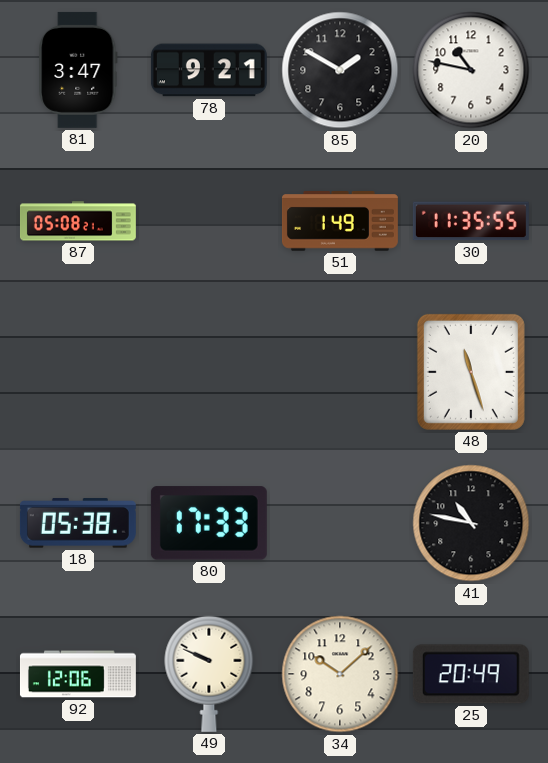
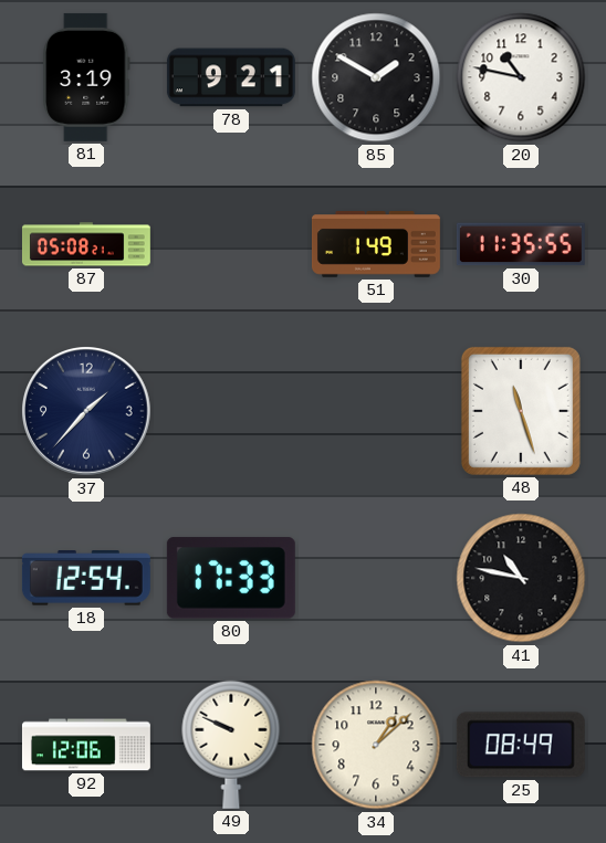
81: 3:47 -> 3:19
37: none -> 1:37
18: 05:38 -> 12:54
34: 10:08 -> 1:08
25: 20:49 -> 08:49
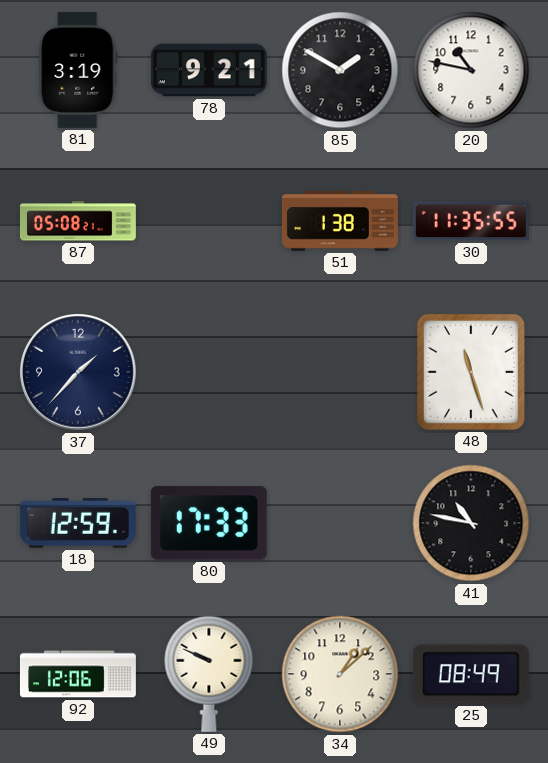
51: 1:49 -> 1:38
18: 12:54 -> 12:59
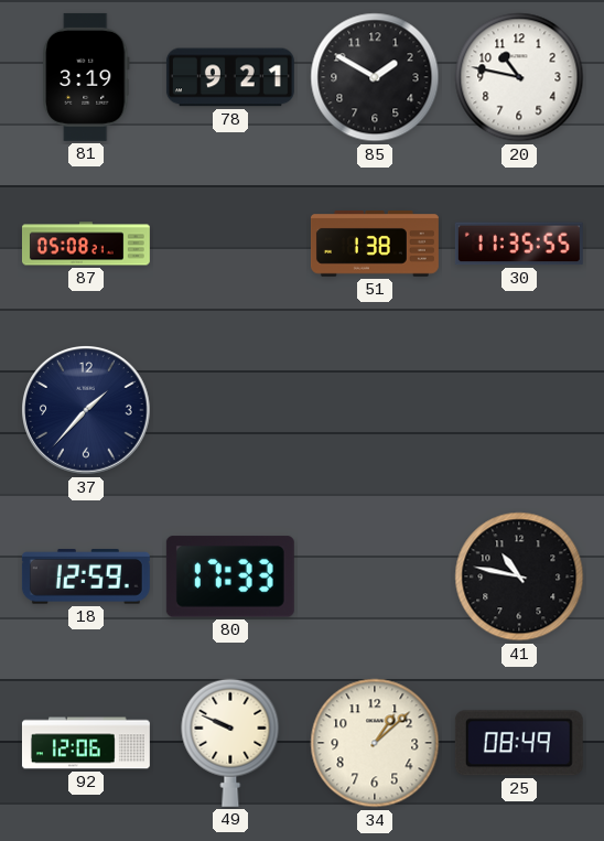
48: 11:27 -> none
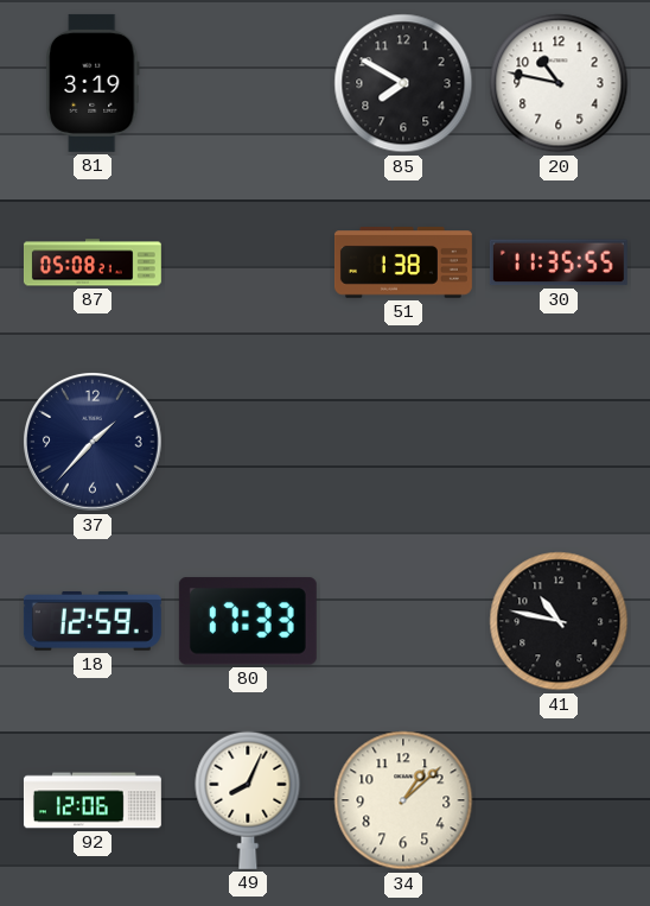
78: 9:21 -> none
85: 1:50 -> 7:50
49: 9:49 -> 8:04
25: 08:49 -> none
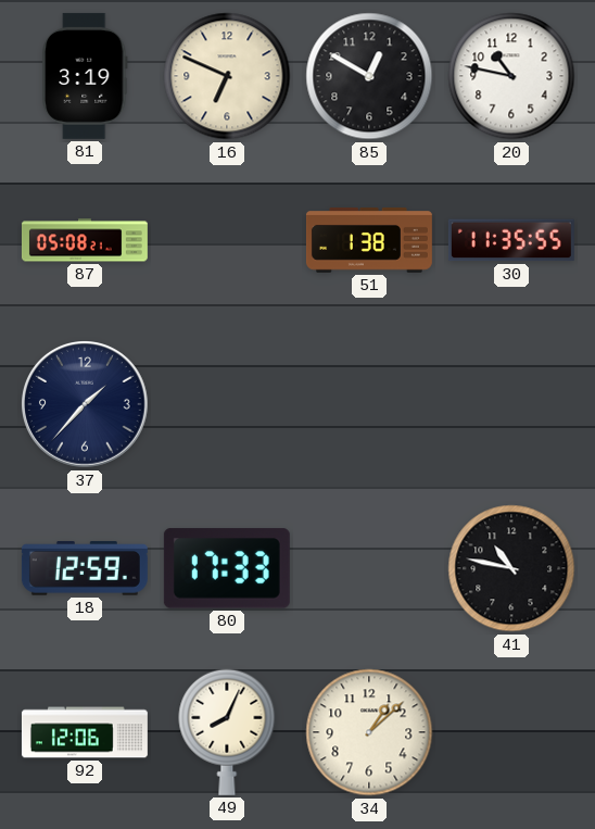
16: none -> 6:49
85: 7:50 -> 12:50
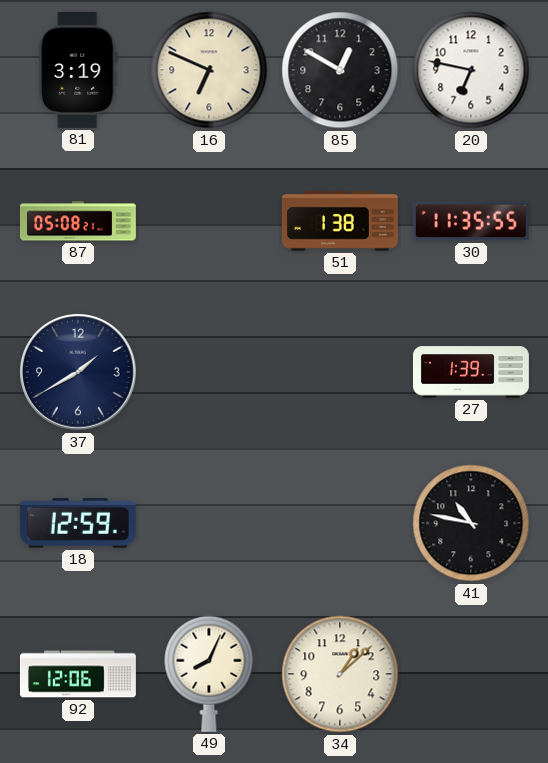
20: 10:47 -> 6:47
37: 1:37 -> 1:40
27: none -> 1:39
80: 17:33 -> none
